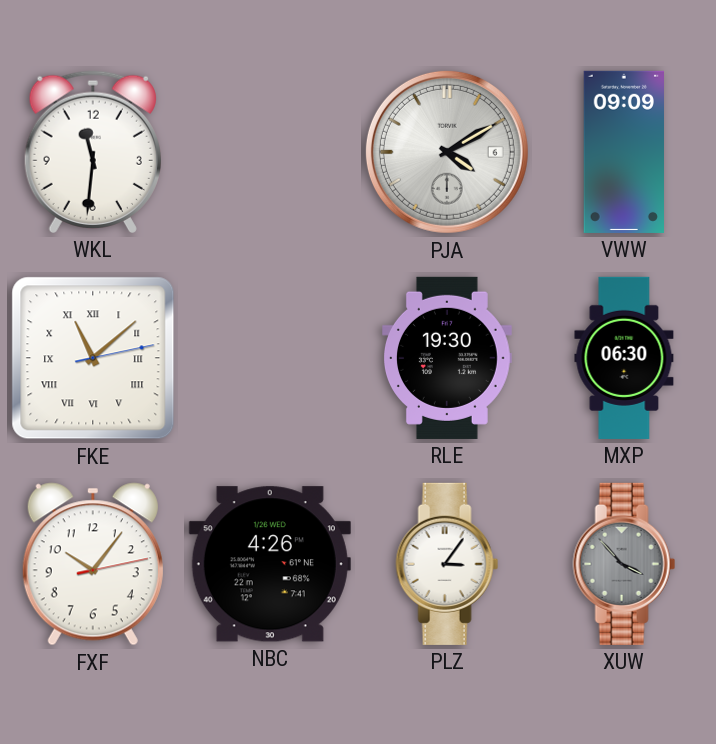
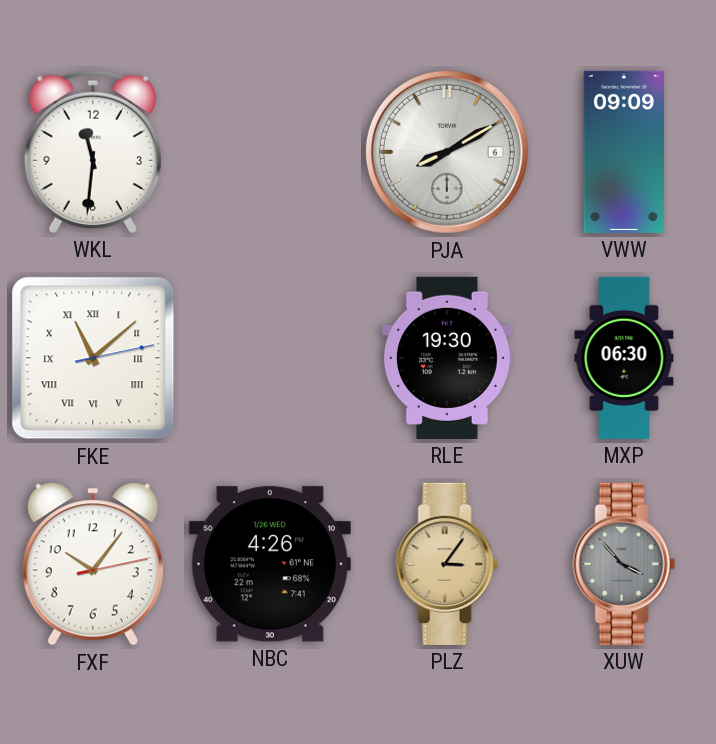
PJA: 4:10 -> 8:10
PLZ dial: white -> champagne
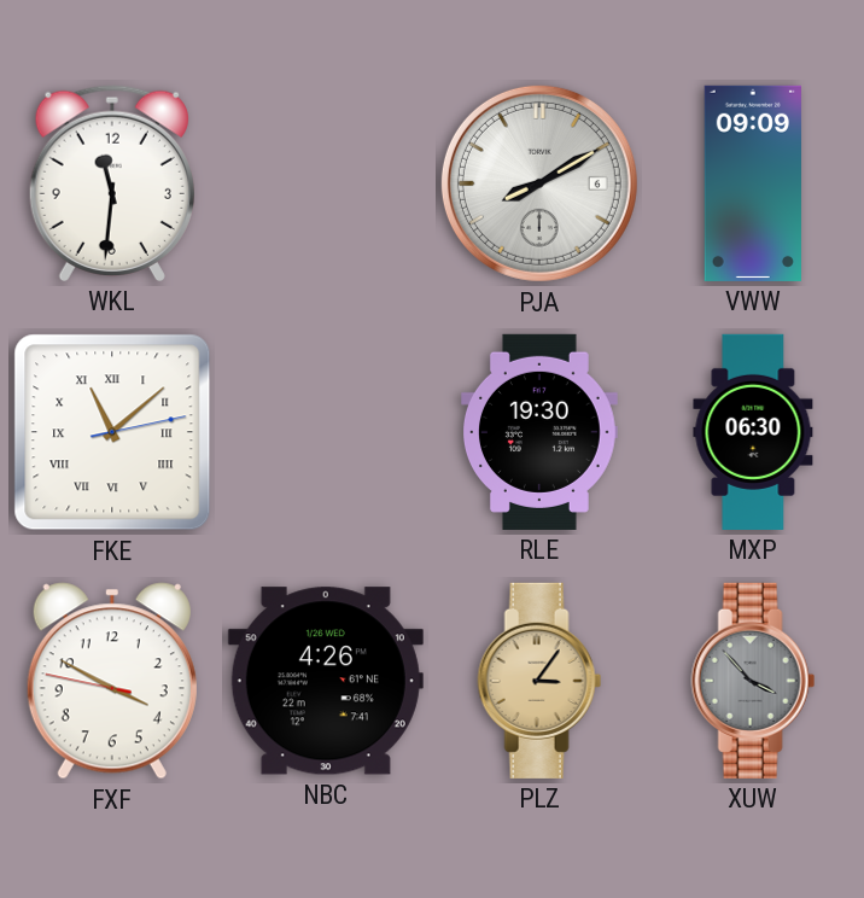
FXF: 10:06 -> 3:49
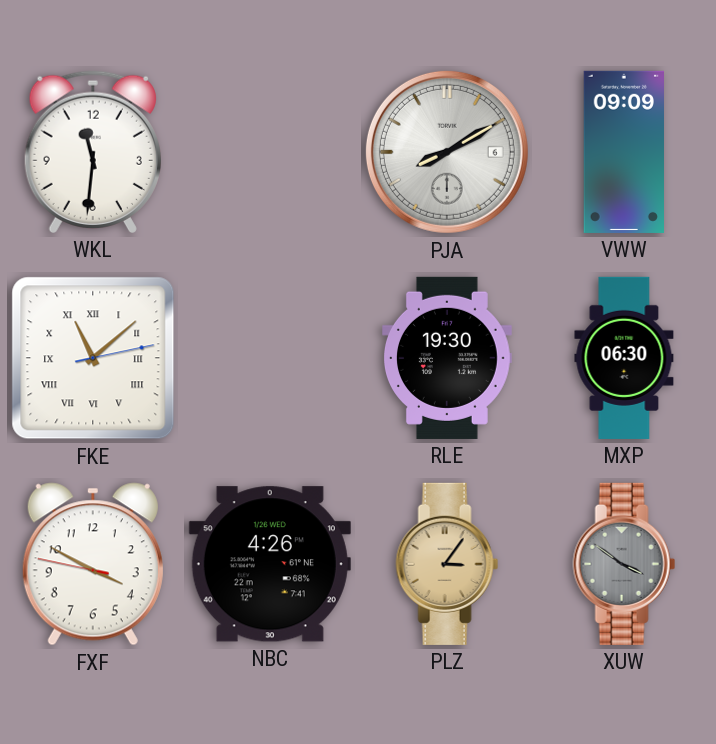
XUW: 3:53 -> 3:51
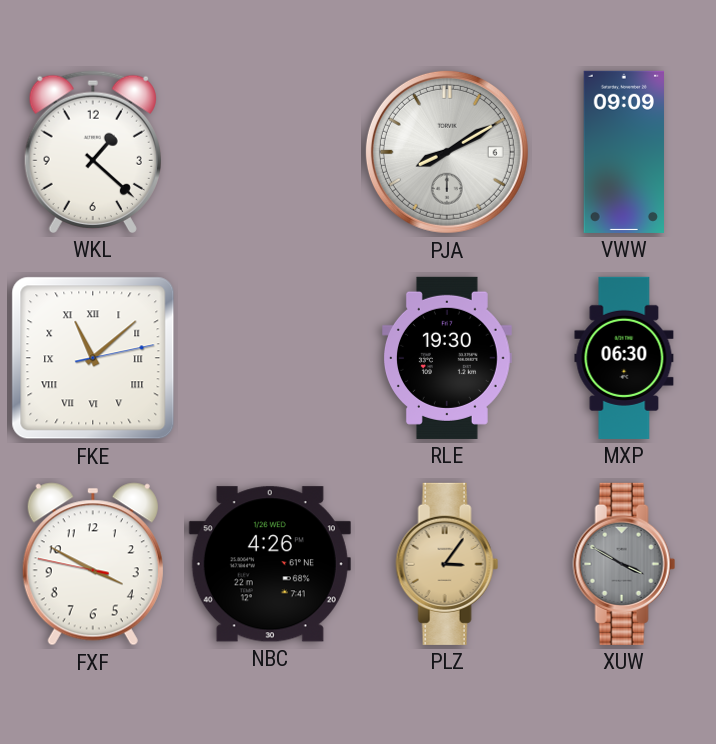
WKL: 11:31 -> 1:22
XUW: 3:51 -> 3:50
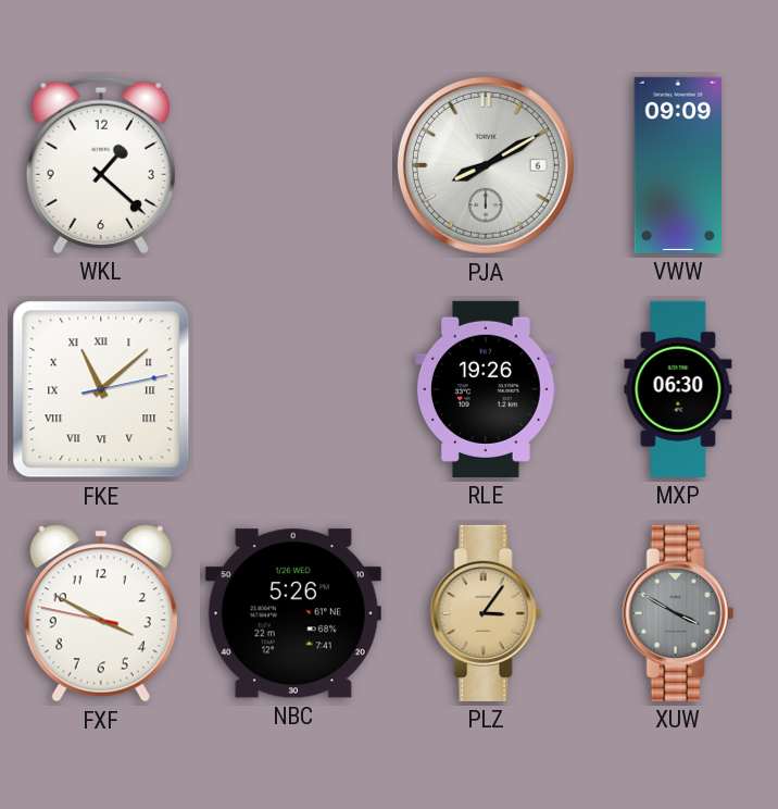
RLE: 19:30 -> 19:26
NBC: 4:26 -> 5:26
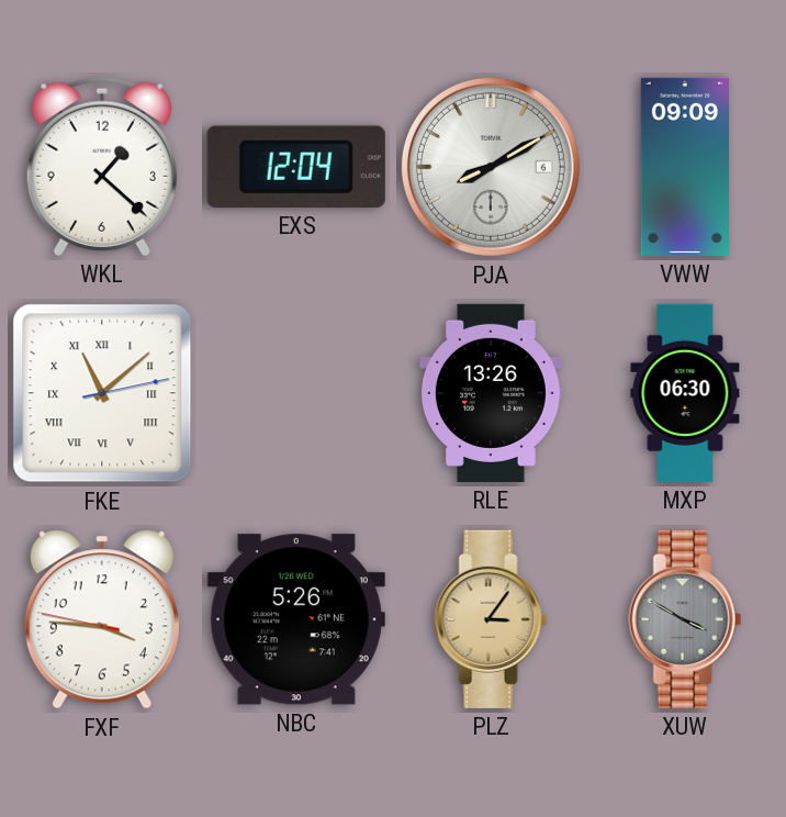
EXS: none -> 12:04
RLE: 19:26 -> 13:26
FXF: 3:49 -> 3:45
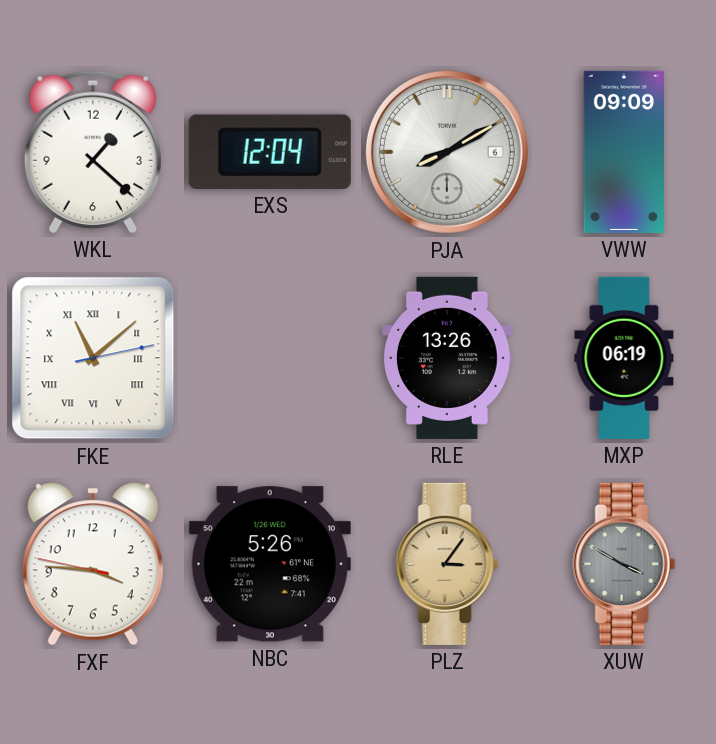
MXP: 06:30 -> 06:19
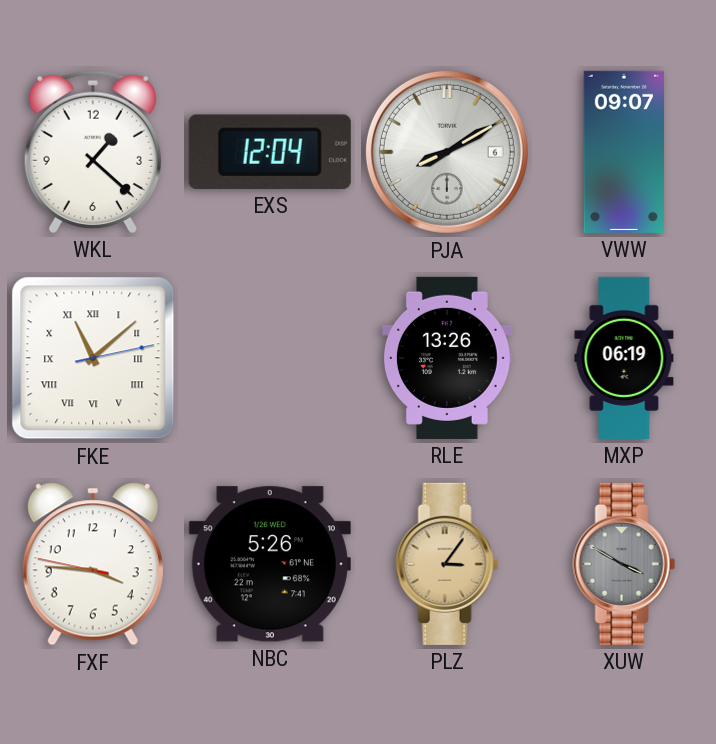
VWW: 09:09 -> 09:07
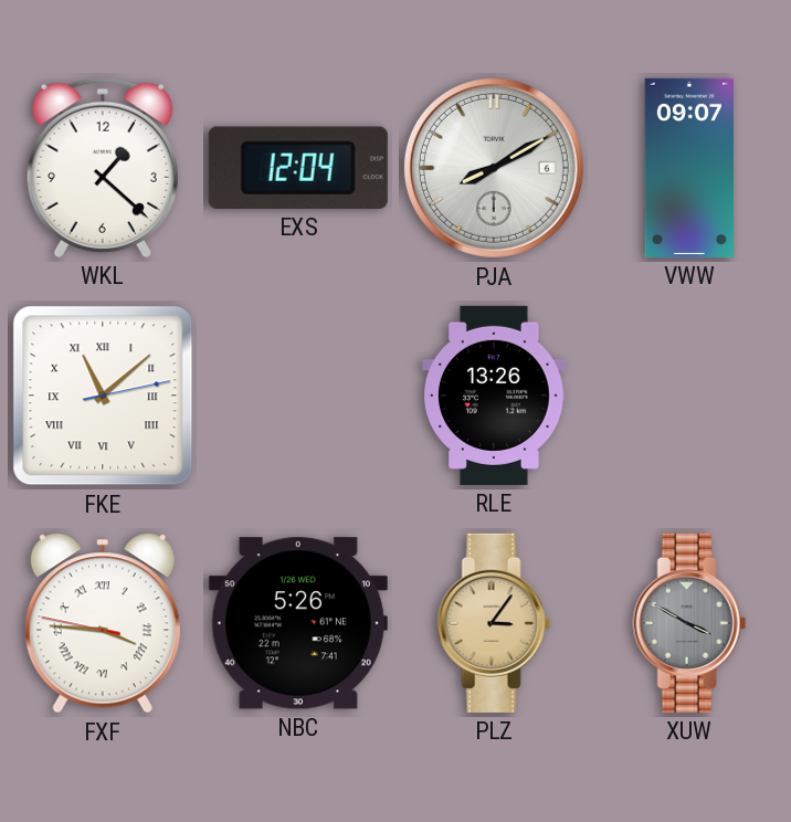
MXP: 06:19 -> none
FXF numerals: Arabic -> Roman
